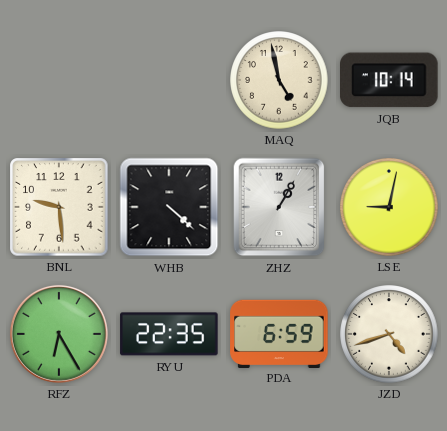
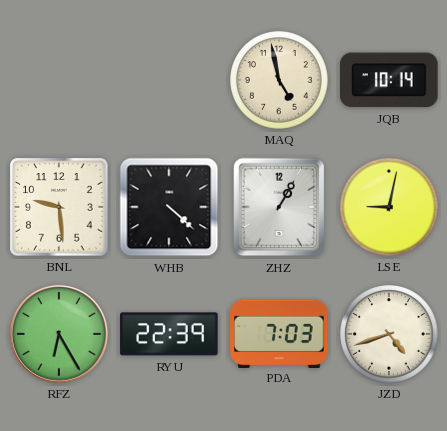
RYU: 22:35 -> 22:39
PDA: 6:59 -> 7:03
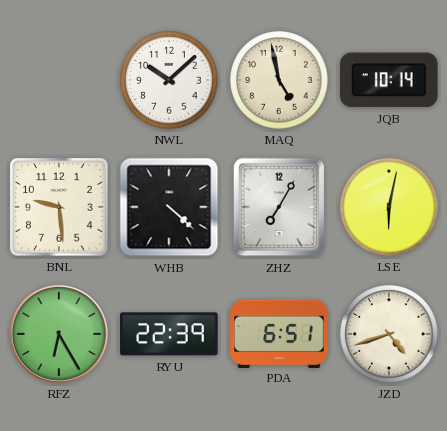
NWL: none -> 10:08
ZHZ: 1:05 -> 7:05
LSE: 9:02 -> 6:02
PDA: 7:03 -> 6:51
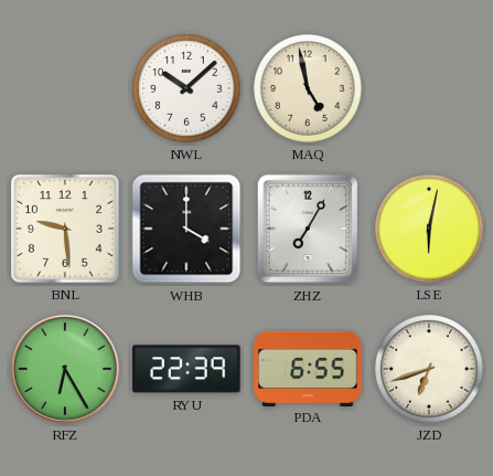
JQB: 10:14 -> none
WHB: 4:22 -> 4:00
PDA: 6:51 -> 6:55
JZD: 4:42 -> 6:42
